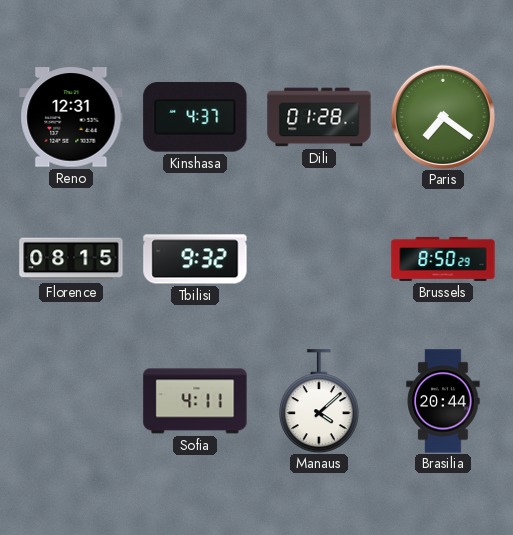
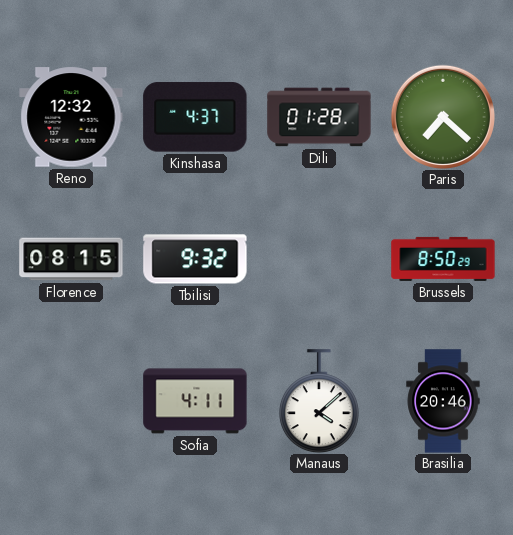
Reno: 12:31 -> 12:32
Paris: 7:21 -> 7:22
Brasilia: 20:44 -> 20:46
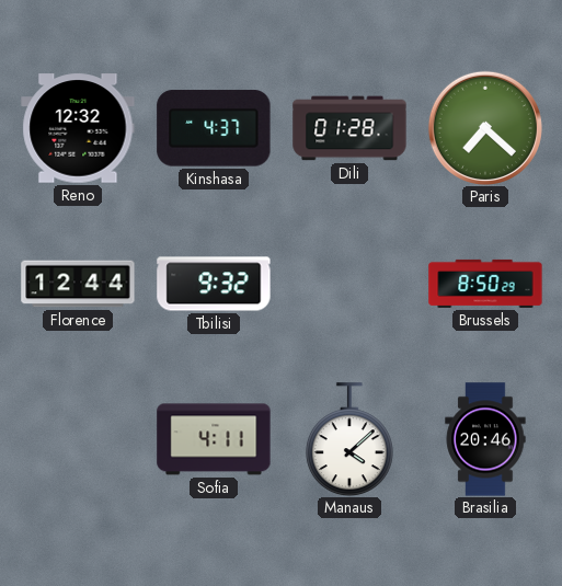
Florence: 08:15 -> 12:44
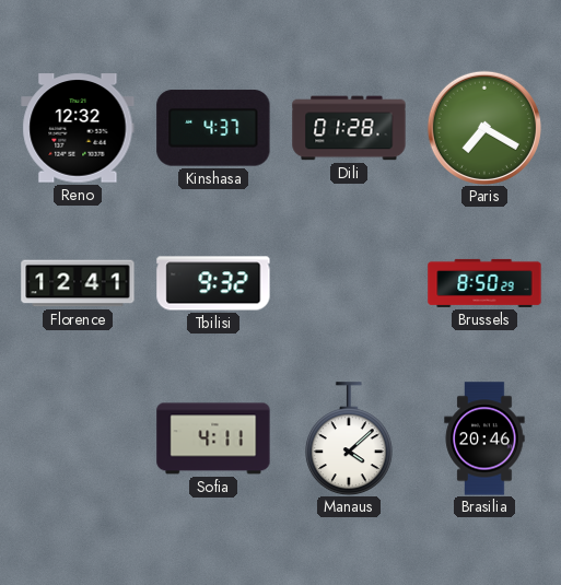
Paris: 7:22 -> 7:20
Florence: 12:44 -> 12:41
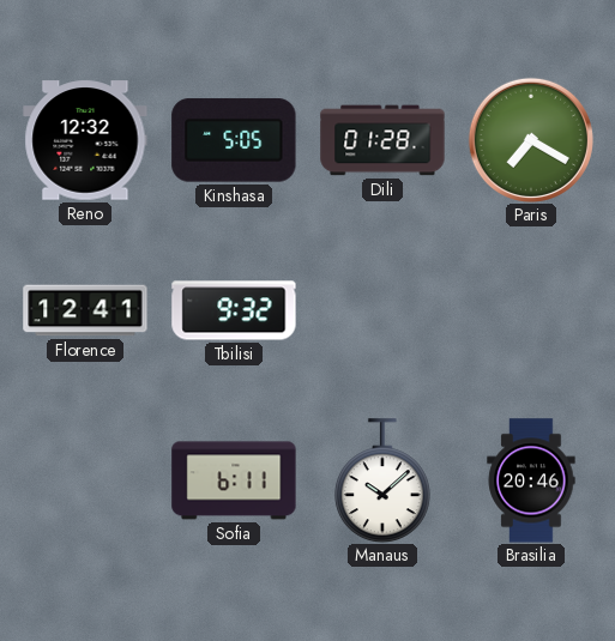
Kinshasa: 4:37 -> 5:05
Brussels: 8:50 -> none
Sofia: 4:11 -> 6:11
Manaus: 4:08 -> 10:08
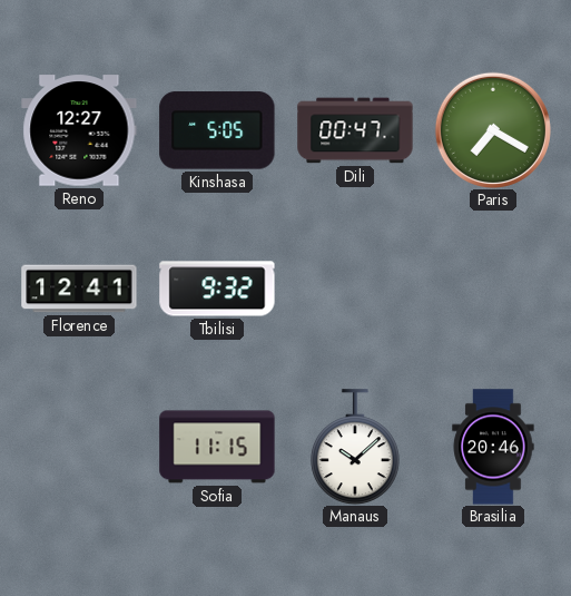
Reno: 12:32 -> 12:27
Dili: 01:28 -> 00:47
Sofia: 6:11 -> 11:15
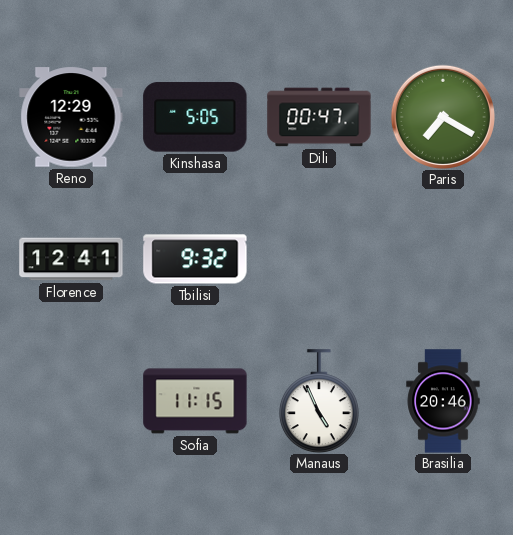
Reno: 12:27 -> 12:29
Manaus: 10:08 -> 4:56
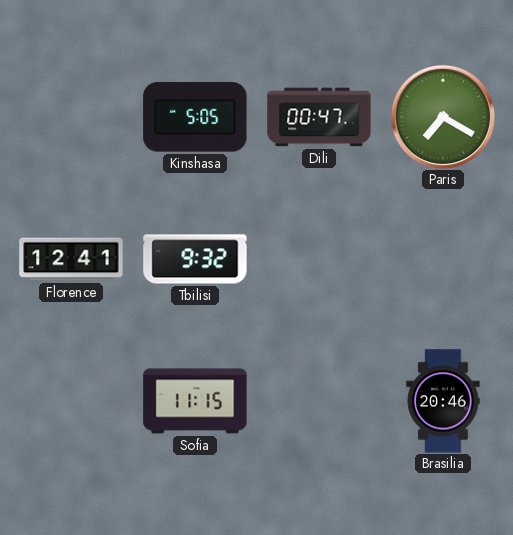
Reno: 12:29 -> none
Manaus: 4:56 -> none
